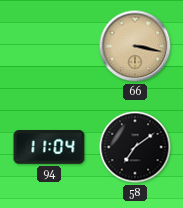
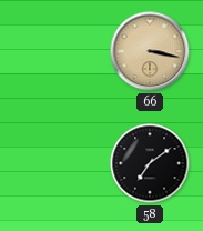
94: 11:04 -> none
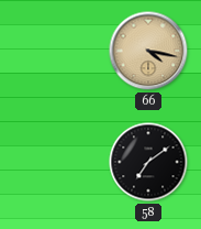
66: 3:17 -> 4:17
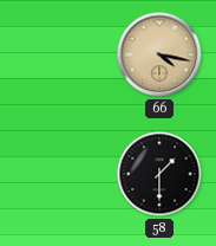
58: 7:09 -> 1:30
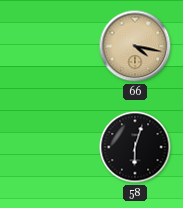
58: 1:30 -> 6:03
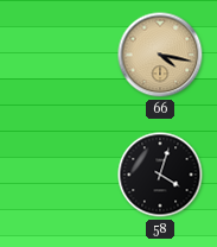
58: 6:03 -> 4:03
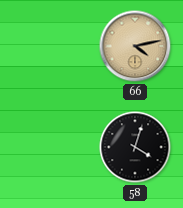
66: 4:17 -> 4:13
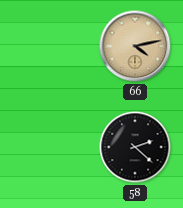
58: 4:03 -> 2:22
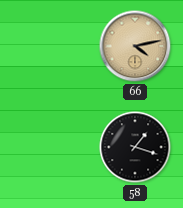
58: 2:22 -> 1:18
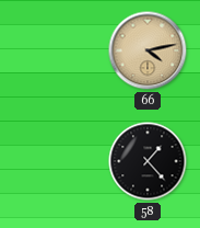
58: 1:18 -> 1:23
